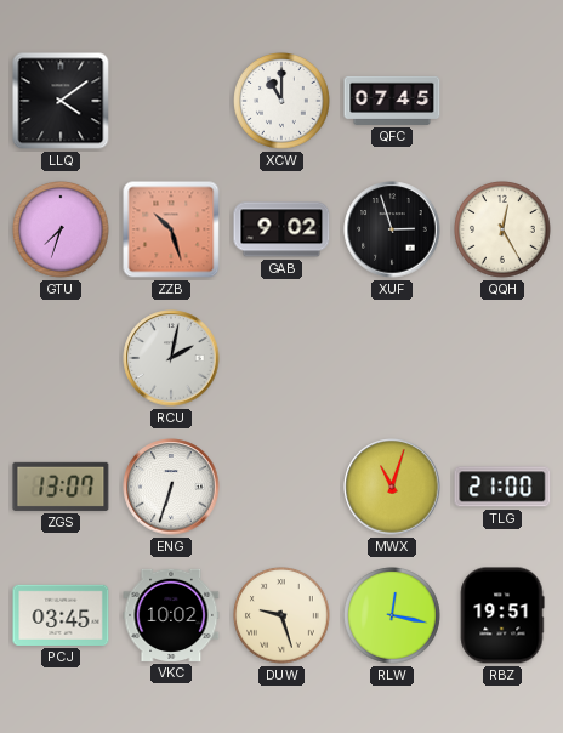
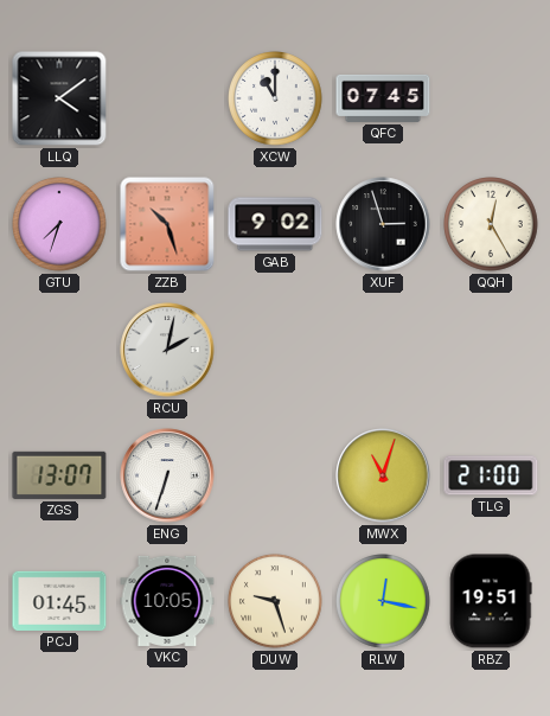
PCJ: 03:45 -> 01:45
VKC: 10:02 -> 10:05
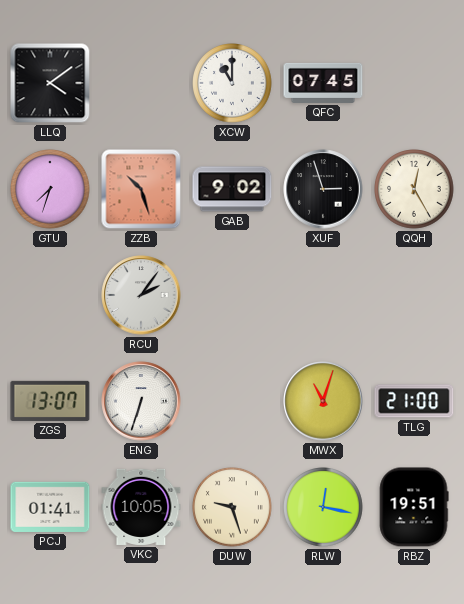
RCU: 2:02 -> 2:06
PCJ: 01:45 -> 01:41
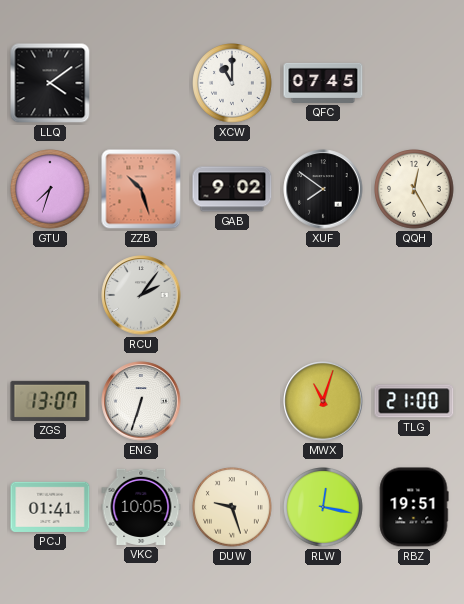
XUF: 2:57 -> 7:51
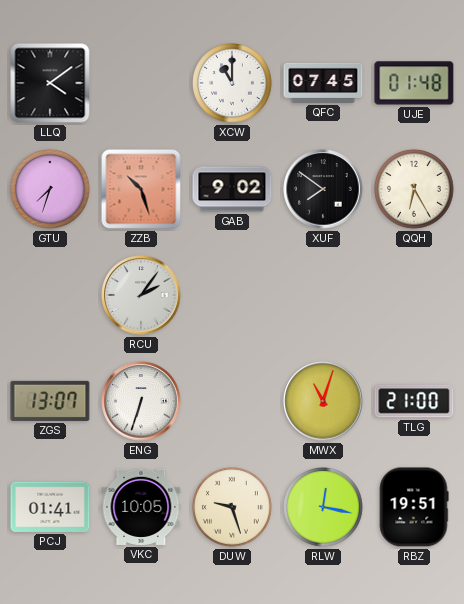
UJE: none -> 01:48
QQH: 12:25 -> 6:25
